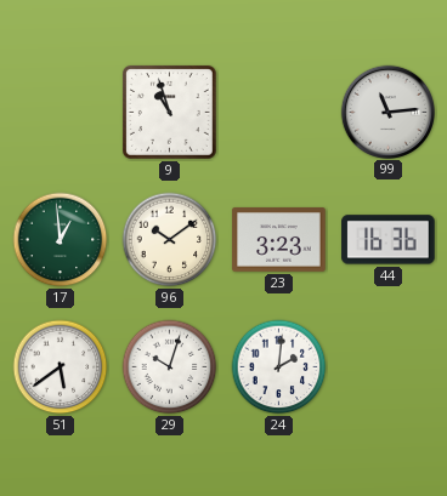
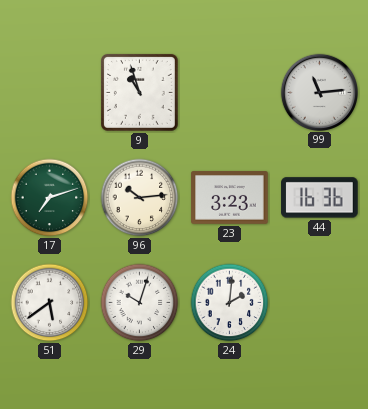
17: 12:59 -> 7:12
96: 10:09 -> 10:14
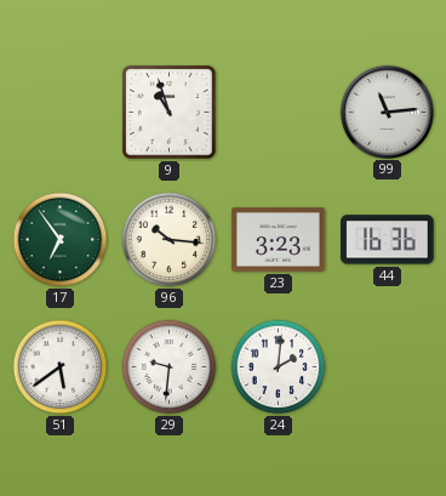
17: 7:12 -> 6:54
96: 10:14 -> 10:16
29: 10:03 -> 9:31
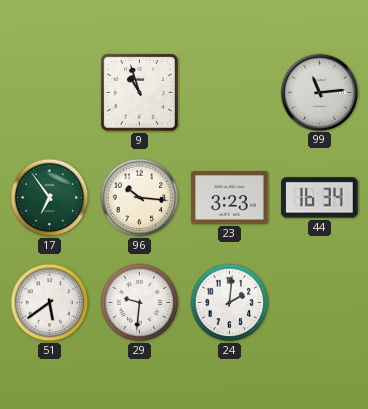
44: 16:36 -> 16:34
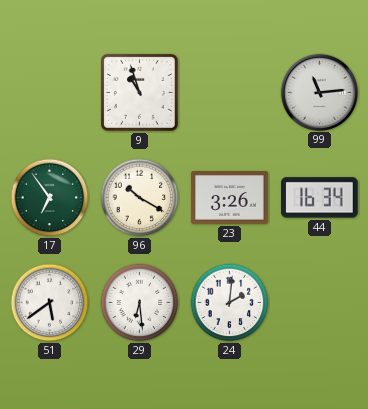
96: 10:16 -> 10:20
23: 3:23 -> 3:26
29: 9:31 -> 6:29
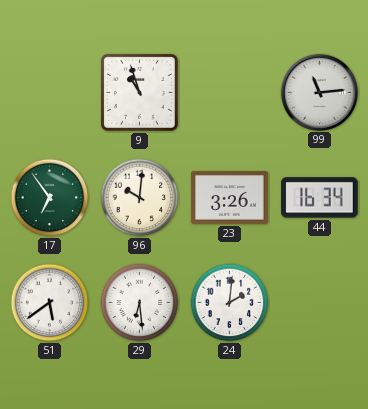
96: 10:20 -> 10:01
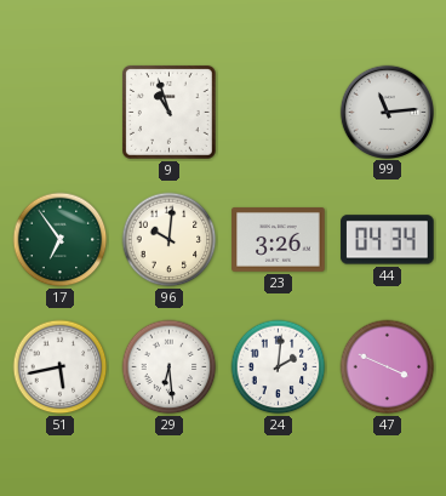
44: 16:34 -> 04:34
51: 5:39 -> 5:43
47: none -> 3:49
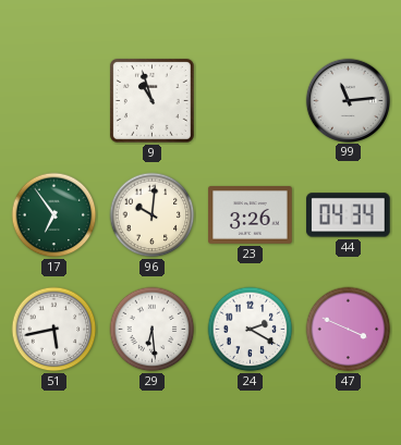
24: 2:01 -> 2:20
